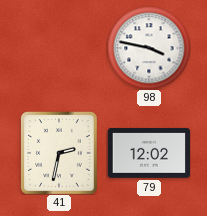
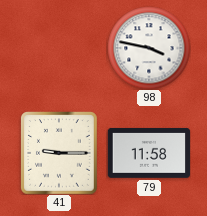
41: 2:32 -> 9:15
79: 12:02 -> 11:58
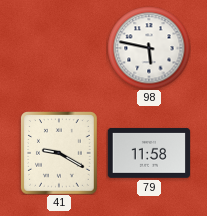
98: 3:47 -> 5:47
41: 9:15 -> 9:20
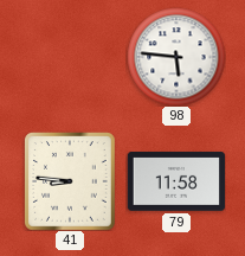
98: 5:47 -> 5:46
41: 9:20 -> 8:46
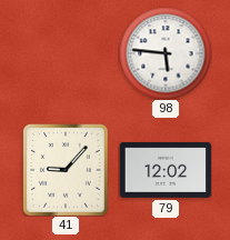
41: 8:46 -> 9:07
79: 11:58 -> 12:02
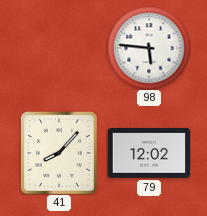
41: 9:07 -> 8:07
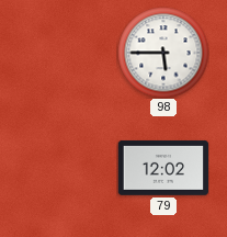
98: 5:46 -> 5:45
41: 8:07 -> none
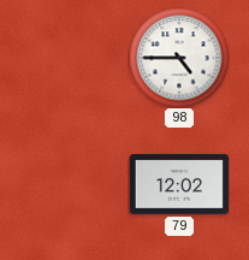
98: 5:45 -> 4:45
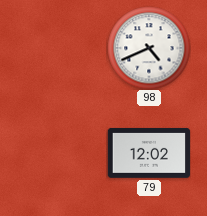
98: 4:45 -> 4:41
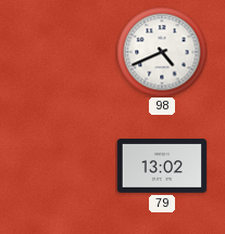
79: 12:02 -> 13:02
